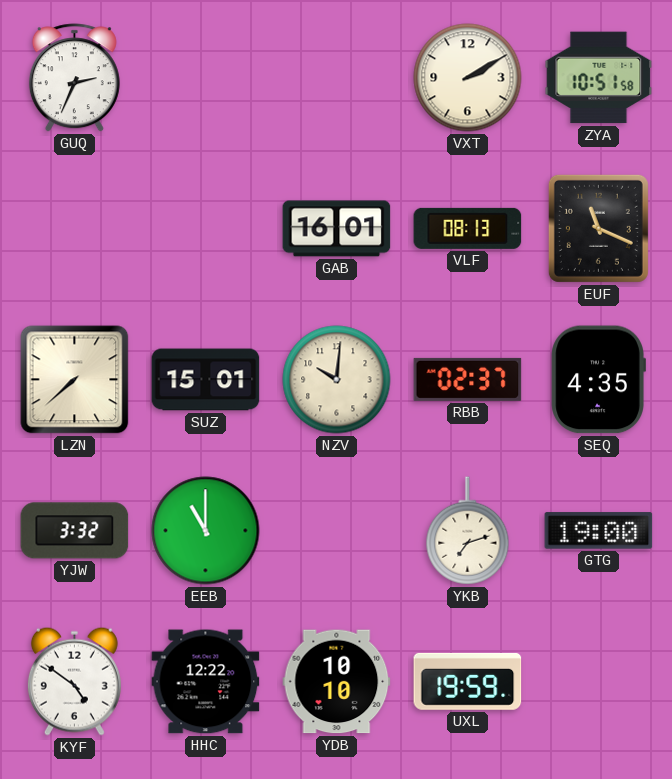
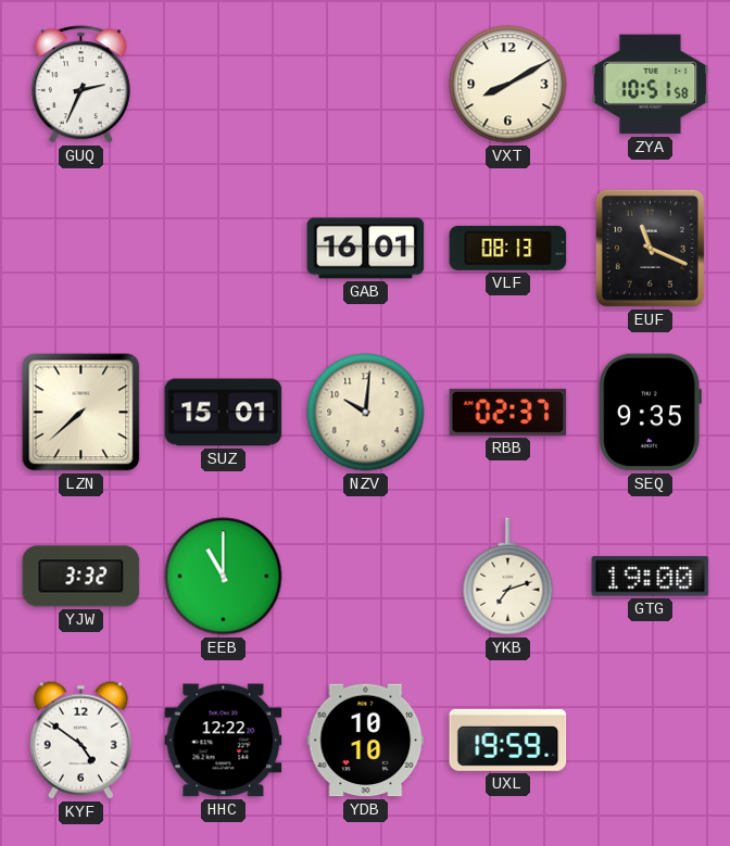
VXT: 2:10 -> 8:10
SEQ: 4:35 -> 9:35
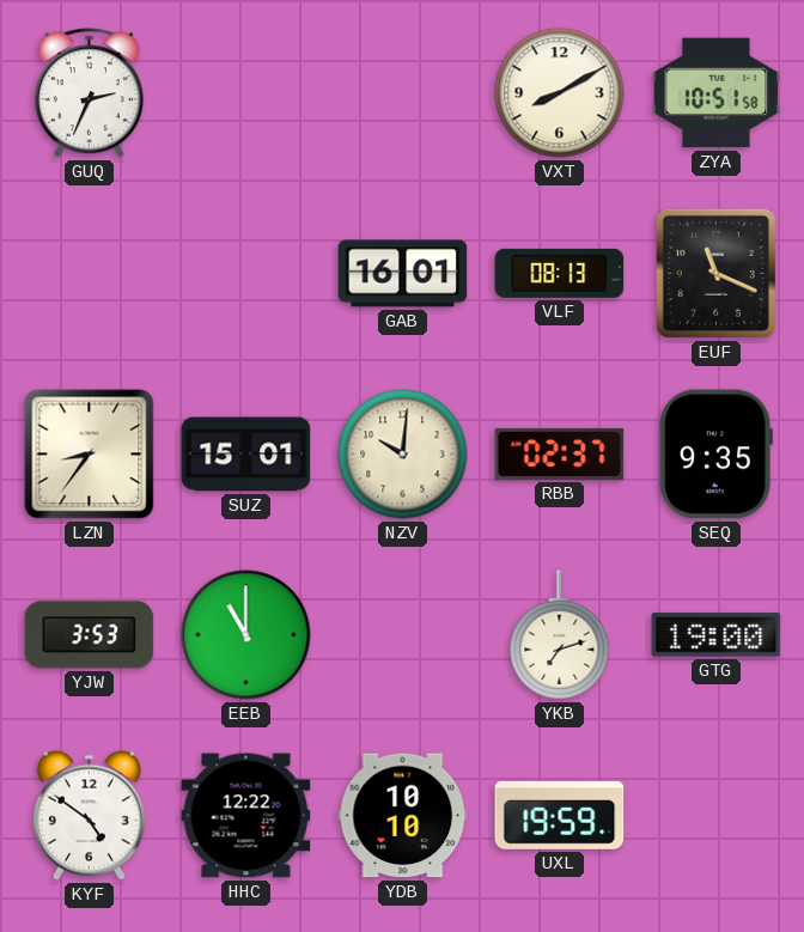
LZN: 7:38 -> 8:36
YJW: 3:32 -> 3:53
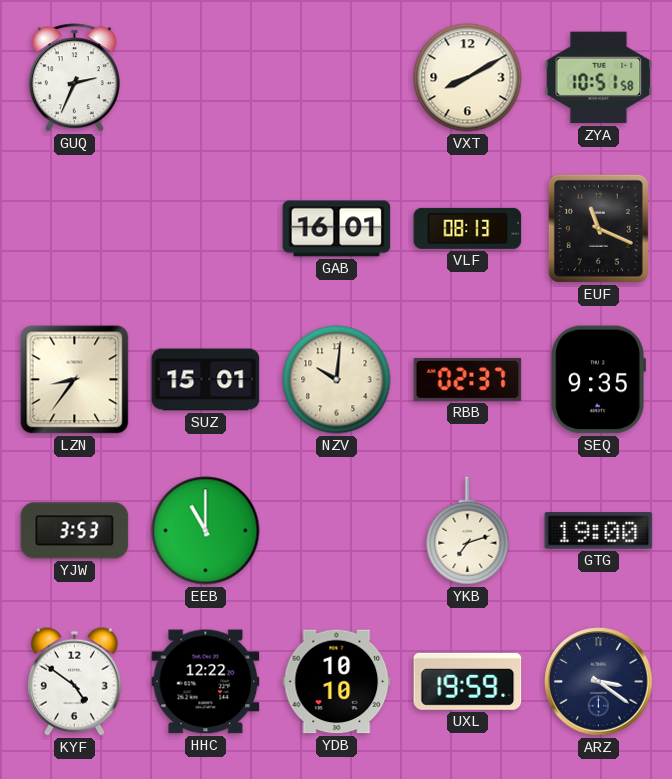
ARZ: none -> 3:21
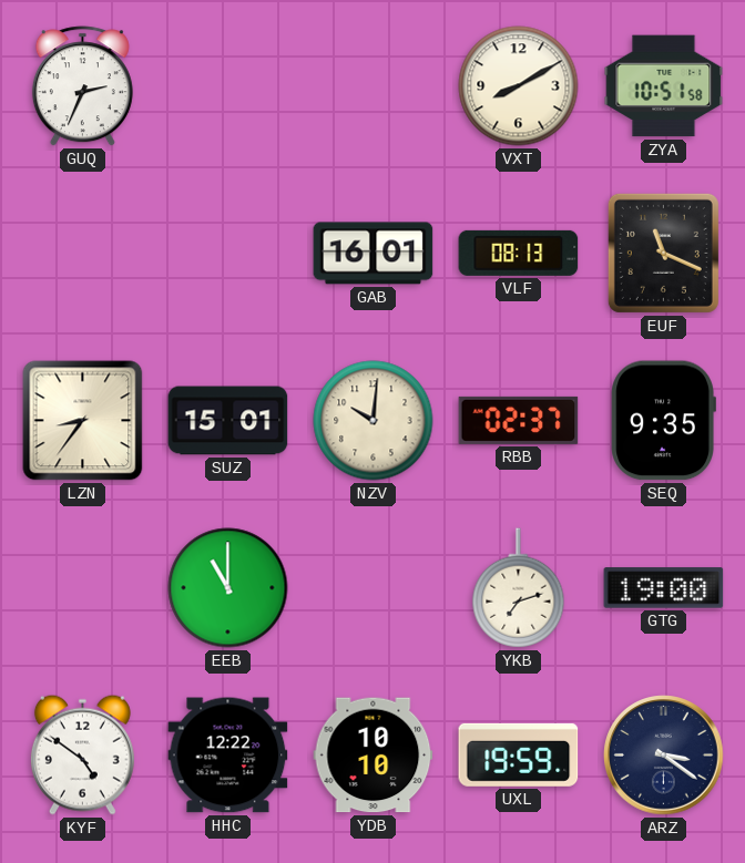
YJW: 3:53 -> none
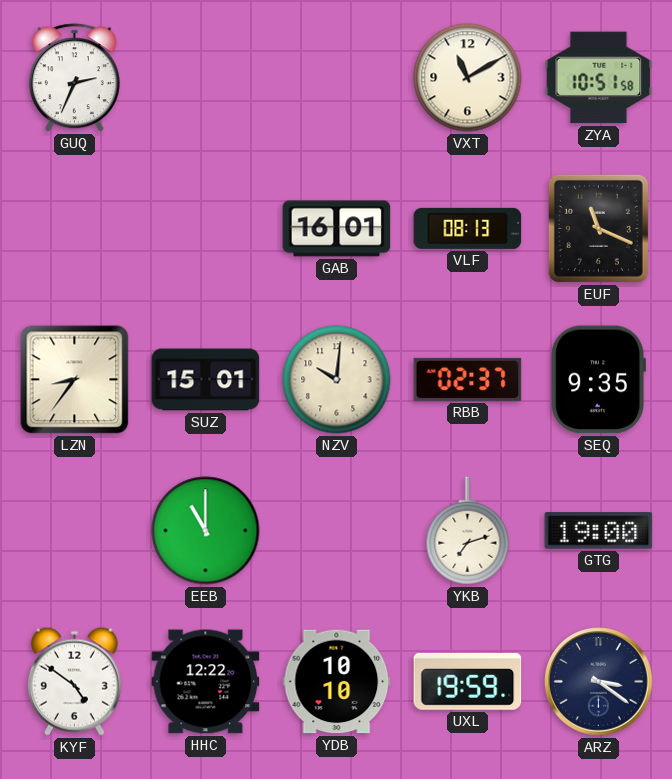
VXT: 8:10 -> 11:10
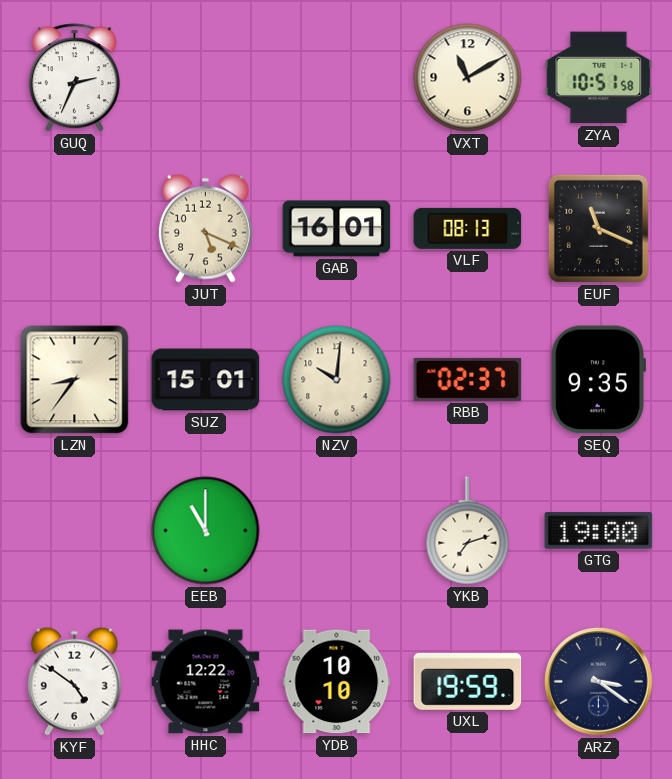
JUT: none -> 5:19
